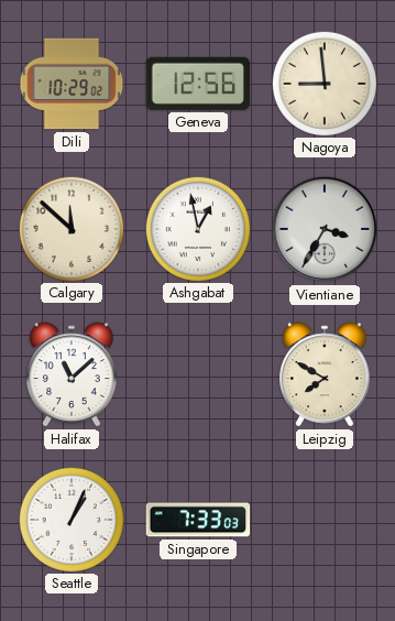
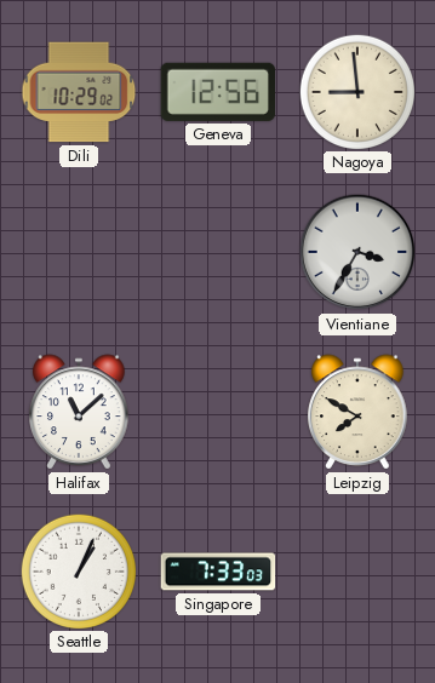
Calgary: 11:52 -> none
Ashgabat: 12:58 -> none
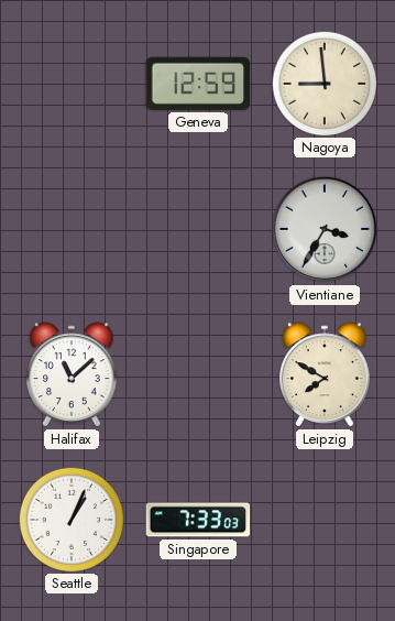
Dili: 10:29 -> none
Geneva: 12:56 -> 12:59
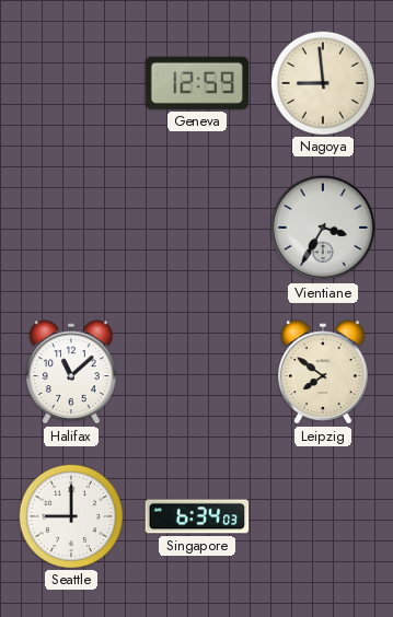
Leipzig: 7:50 -> 7:51
Seattle: 1:04 -> 9:00
Singapore: 7:33 -> 6:34
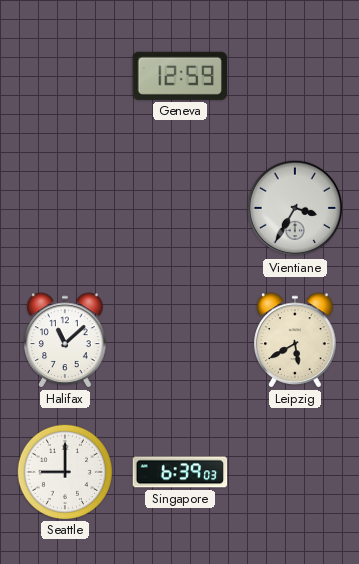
Nagoya: 8:59 -> none
Leipzig: 7:51 -> 5:40
Singapore: 6:34 -> 6:39
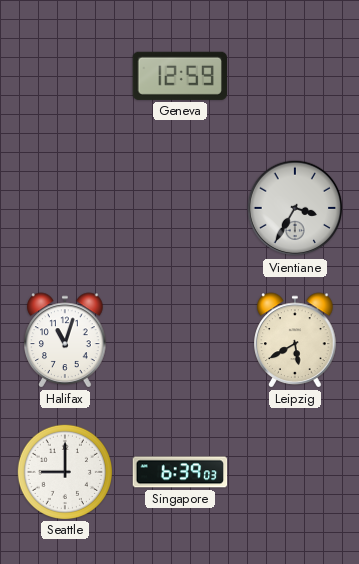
Halifax: 11:08 -> 11:03
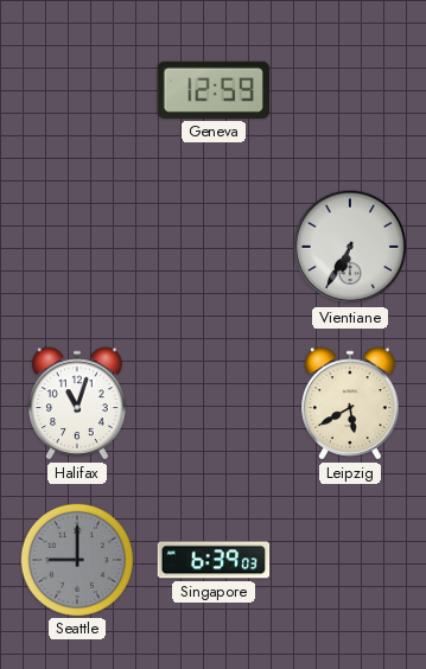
Vientiane: 3:35 -> 6:35
Seattle dial: white -> grey
